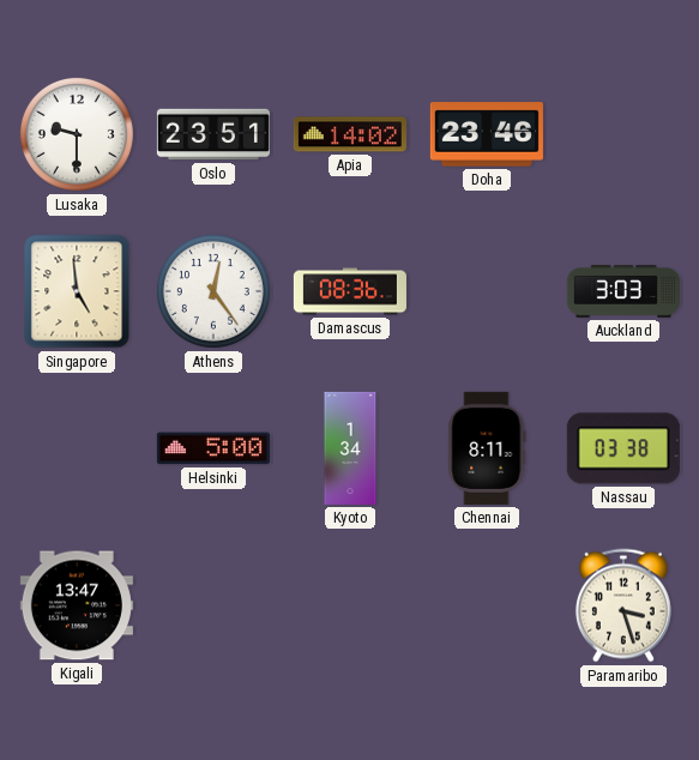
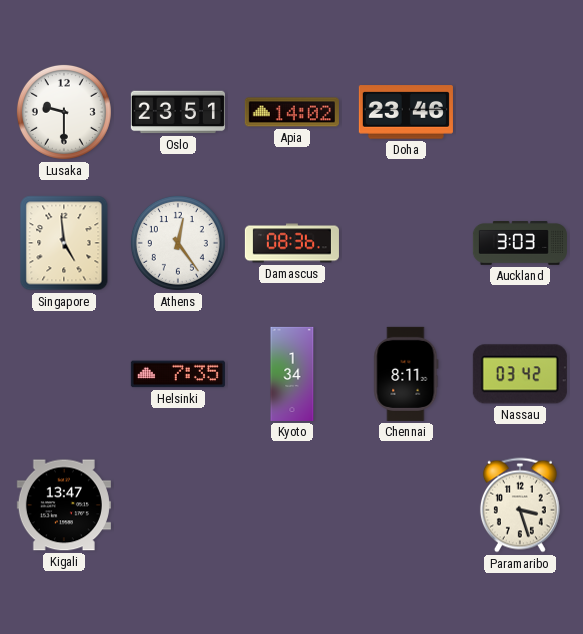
Helsinki: 5:00 -> 7:35
Nassau: 03:38 -> 03:42
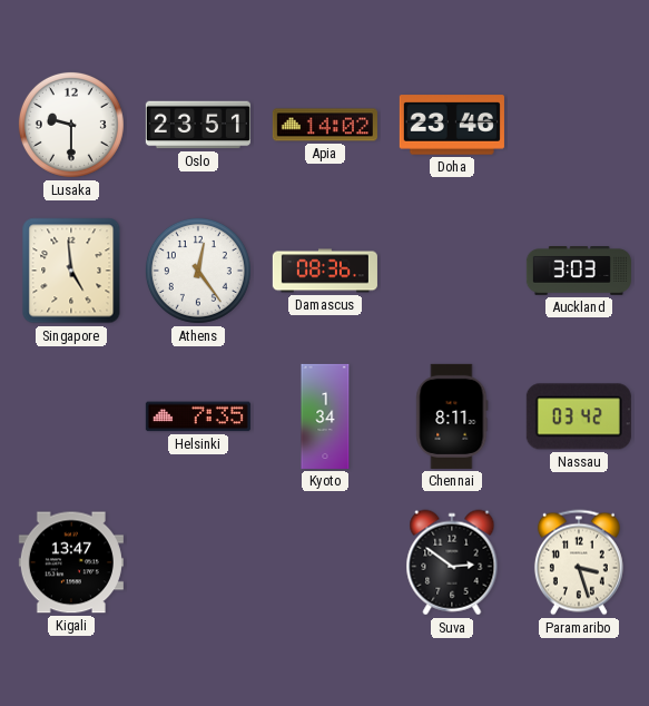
Suva: none -> 2:51
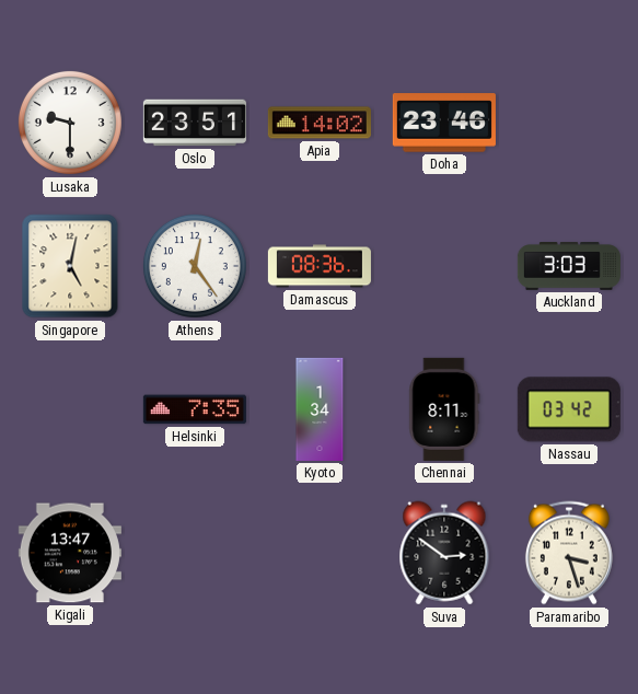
Singapore: 4:59 -> 5:02
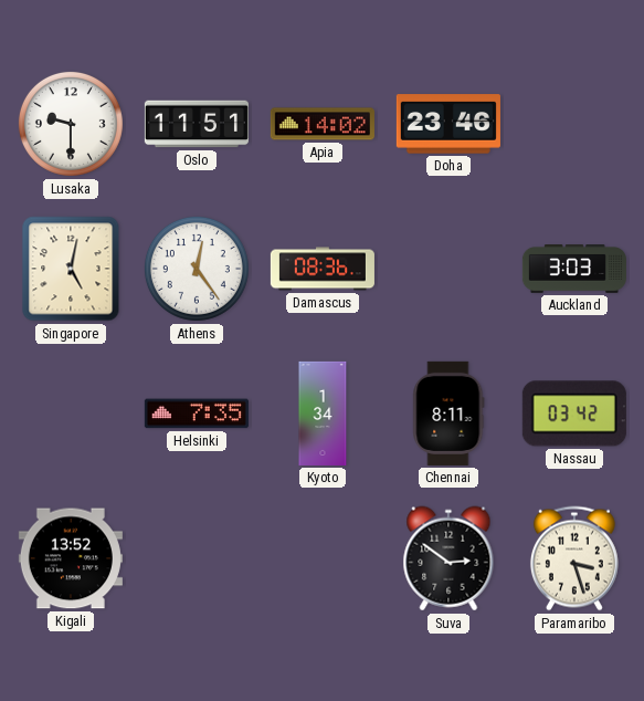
Oslo: 23:51 -> 11:51
Kigali: 13:47 -> 13:52
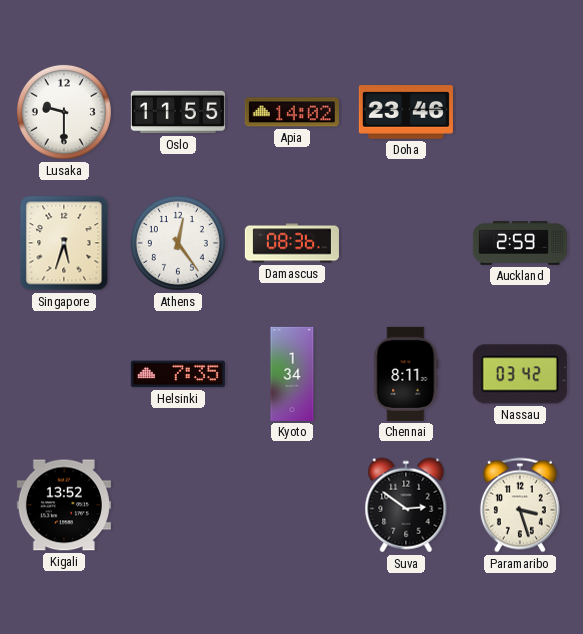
Oslo: 11:51 -> 11:55
Singapore: 5:02 -> 5:33
Auckland: 3:03 -> 2:59
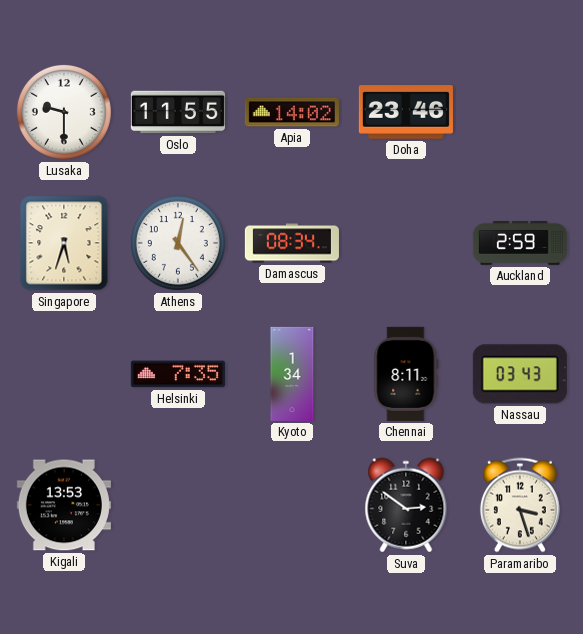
Damascus: 08:36 -> 08:34
Nassau: 03:42 -> 03:43
Kigali: 13:52 -> 13:53
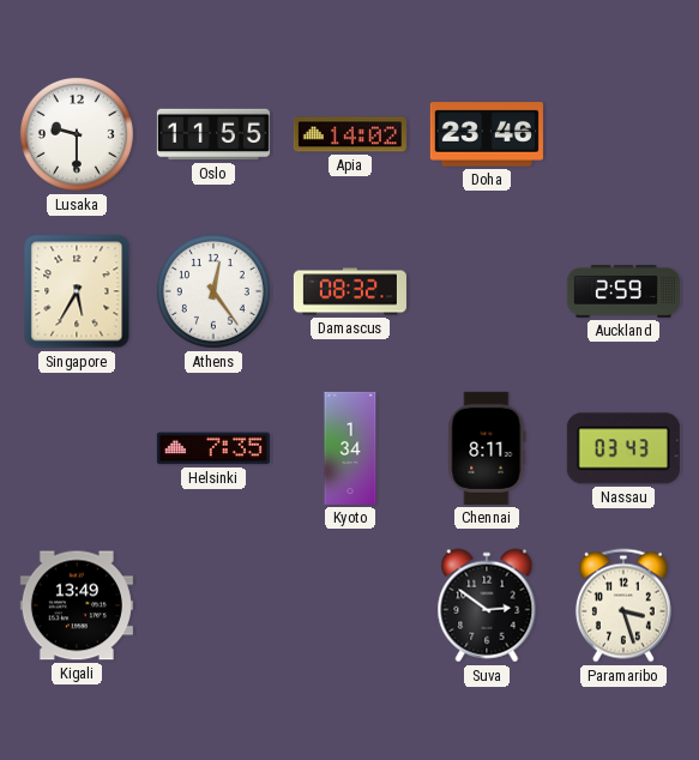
Singapore: 5:33 -> 5:35
Damascus: 08:34 -> 08:32
Kigali: 13:53 -> 13:49
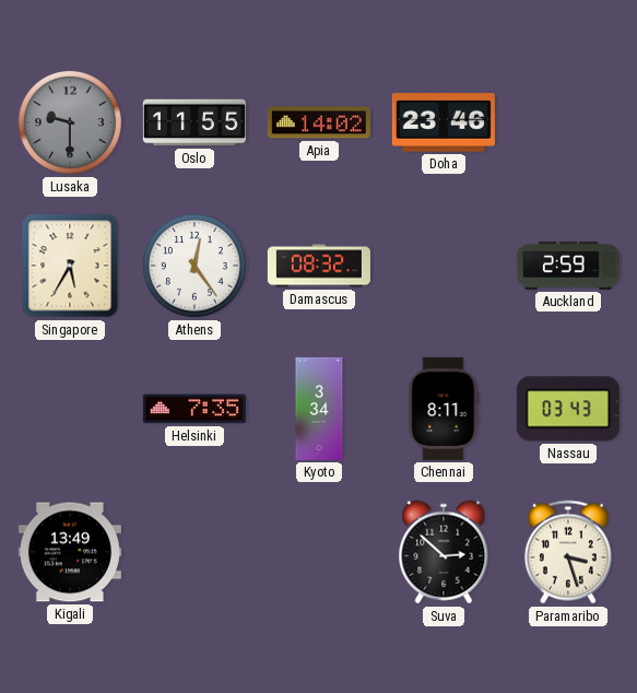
Lusaka dial: white -> grey
Kyoto: 1:34 -> 3:34
Suva: 2:51 -> 2:52
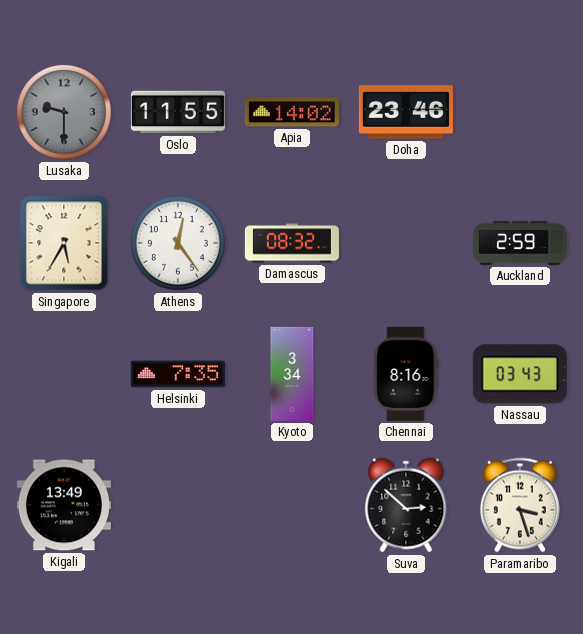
Chennai: 8:11 -> 8:16
